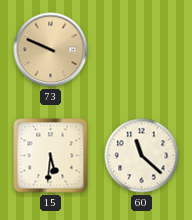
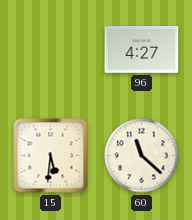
73: 9:49 -> none
96: none -> 4:27
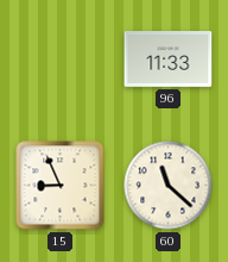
96: 4:27 -> 11:33
15: 5:31 -> 8:56
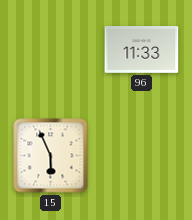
15: 8:56 -> 5:56
60: 11:22 -> none
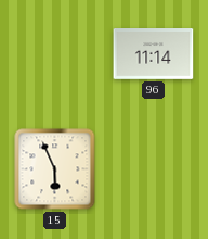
96: 11:33 -> 11:14
